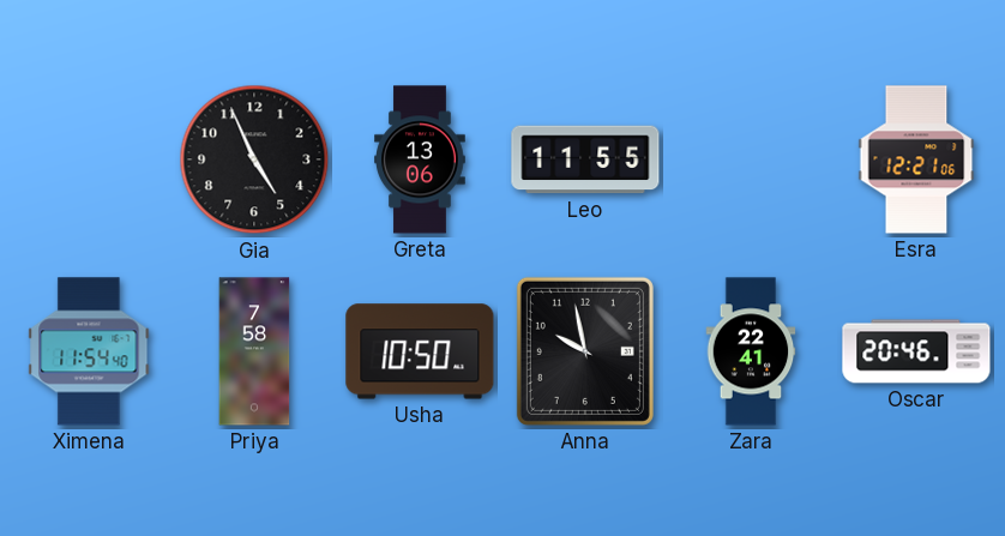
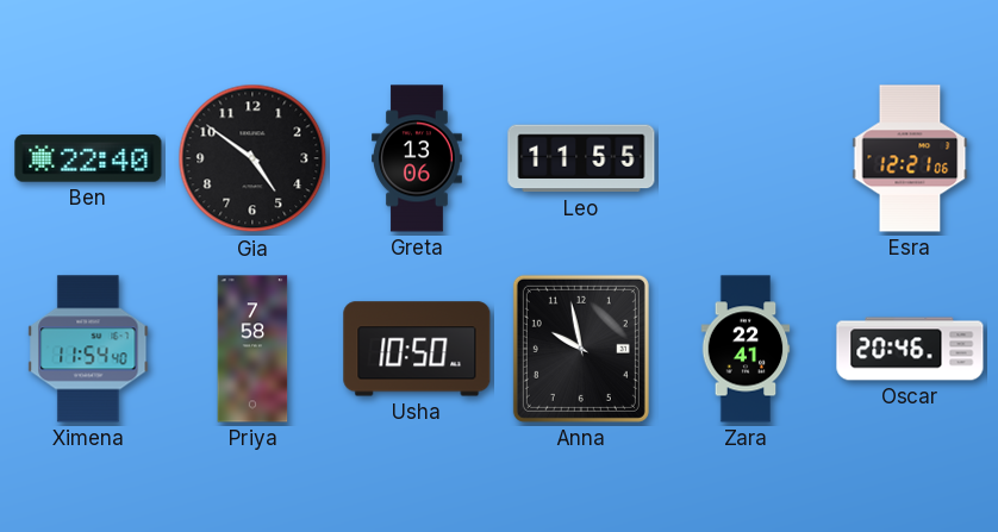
Ben: none -> 22:40
Gia: 4:56 -> 4:51
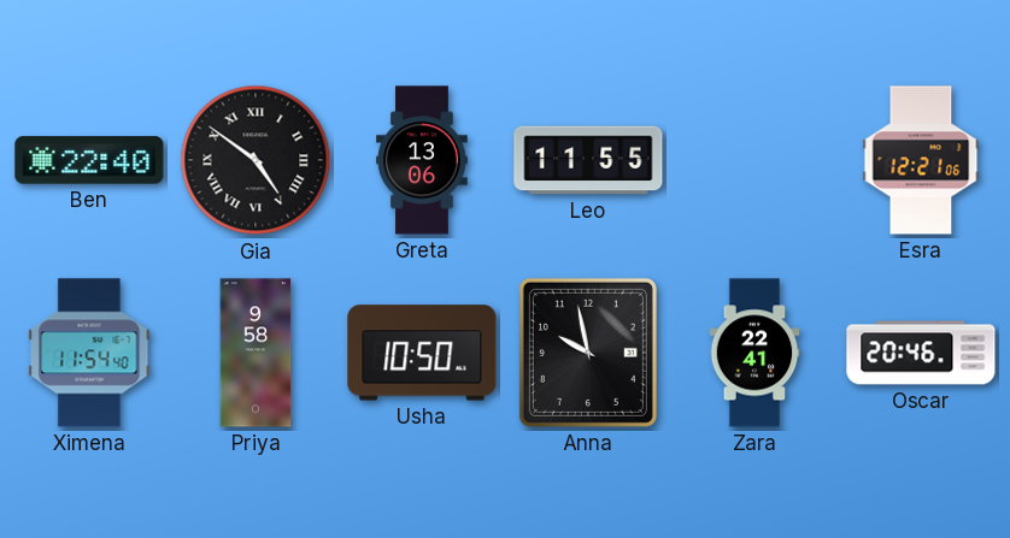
Gia numerals: Arabic -> Roman
Priya: 7:58 -> 9:58
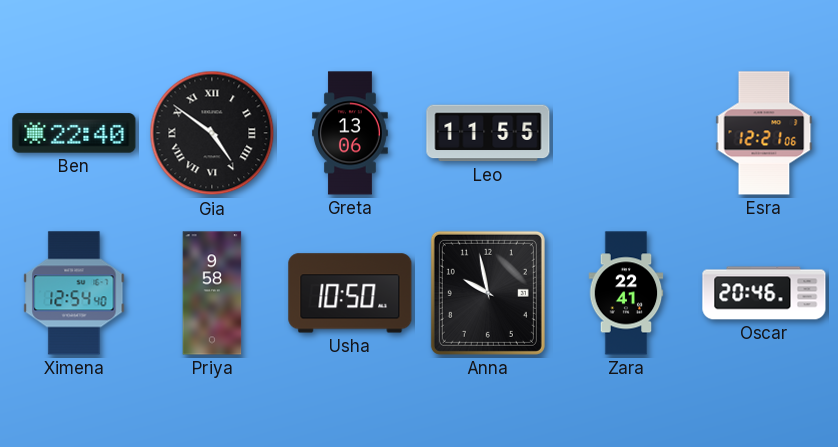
Ximena: 11:54 -> 12:54
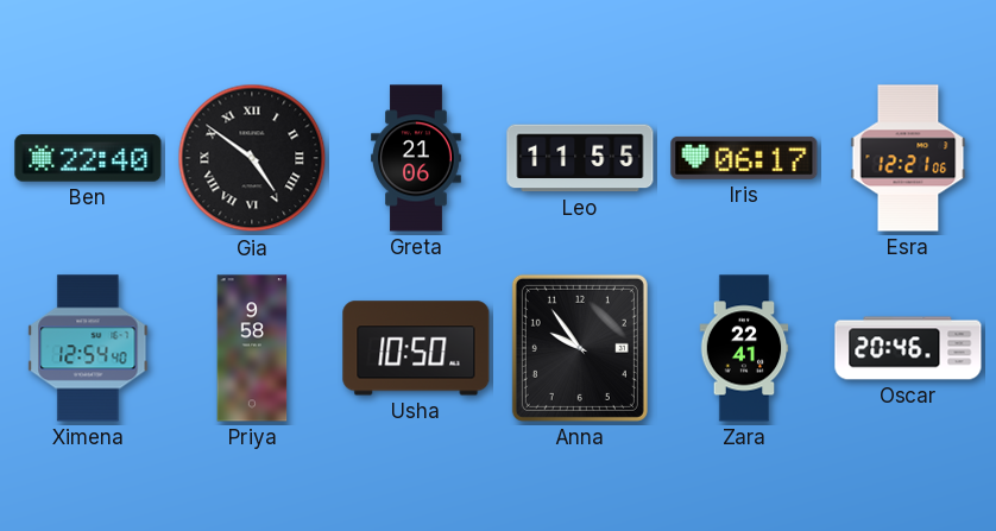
Greta: 13:06 -> 21:06
Iris: none -> 06:17
Anna: 9:58 -> 9:54
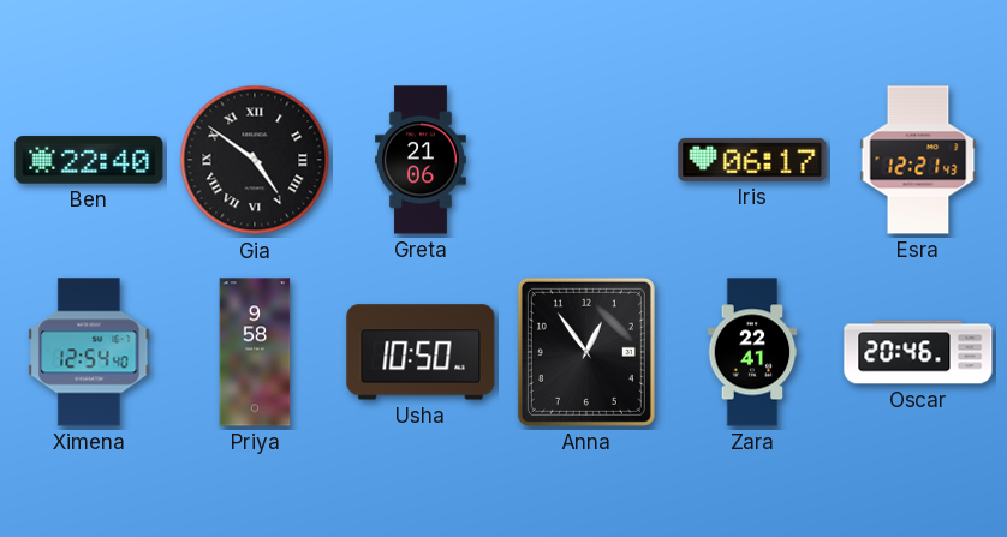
Leo: 11:55 -> none
Esra: 12:21:06 -> 12:21:43
Anna: 9:54 -> 12:54
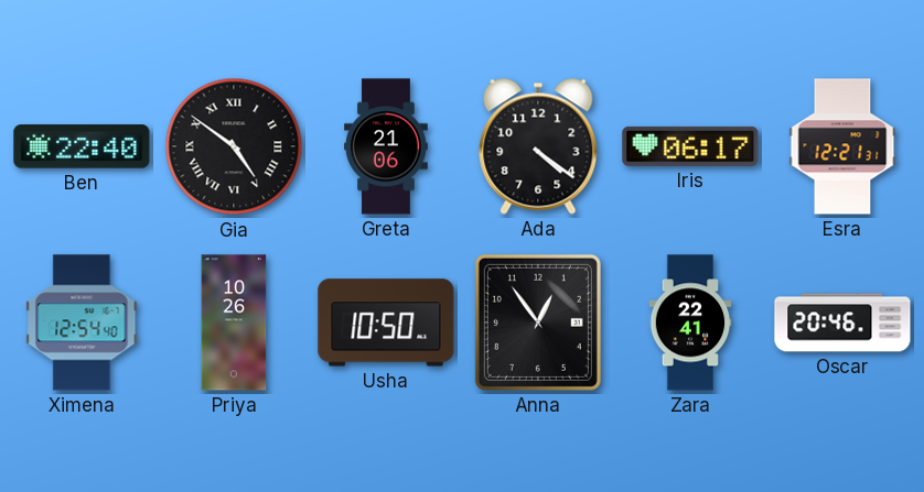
Ada: none -> 4:21
Esra: 12:21:43 -> 12:21:31
Priya: 9:58 -> 10:26
